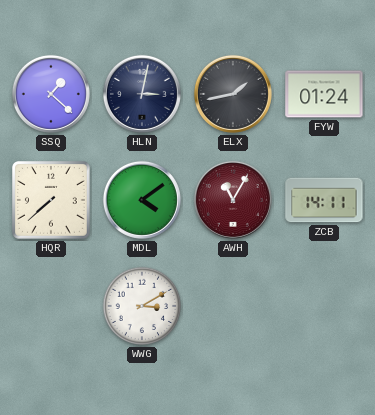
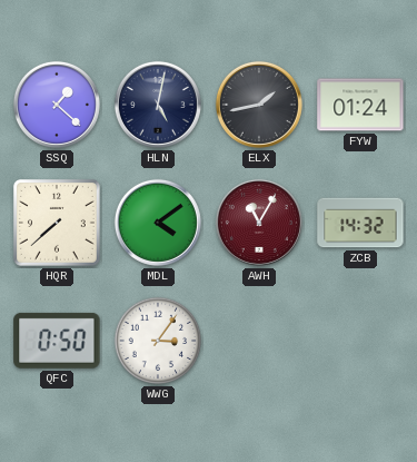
HLN: 3:02 -> 5:02
ZCB: 14:11 -> 14:32
QFC: none -> 0:50
WWG: 3:10 -> 3:06
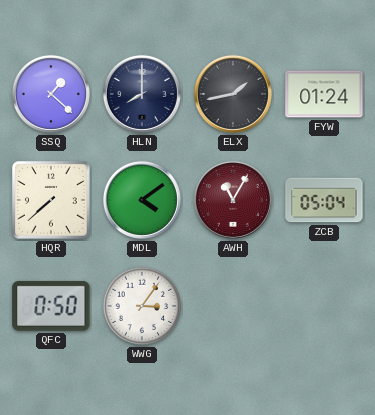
HLN: 5:02 -> 8:00
ZCB: 14:32 -> 05:04
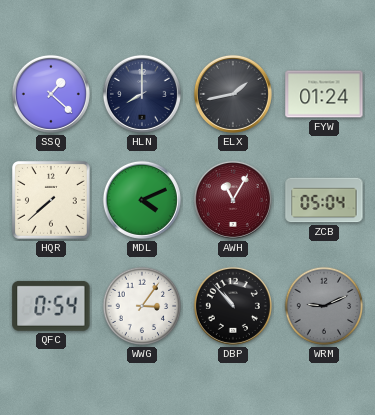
MDL: 4:09 -> 4:11
QFC: 0:50 -> 0:54
DBP: none -> 10:53
WRM: none -> 9:11
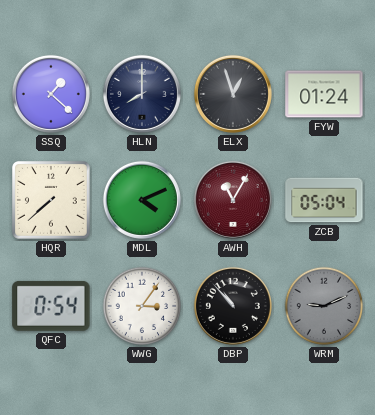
ELX: 1:43 -> 12:57
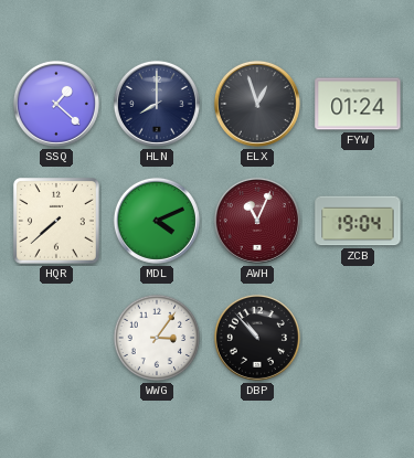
AWH: 11:05 -> 11:04
ZCB: 05:04 -> 19:04
QFC: 0:54 -> none
WRM: 9:11 -> none
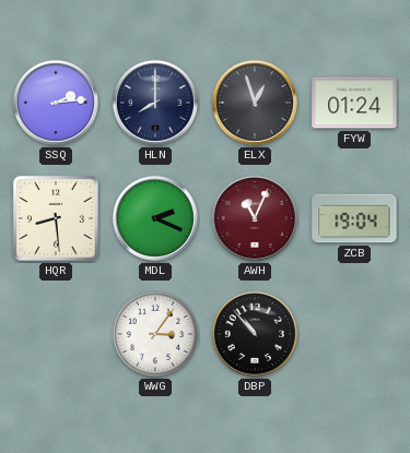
SSQ: 1:22 -> 2:14
HQR: 7:38 -> 8:29
MDL: 4:11 -> 2:19
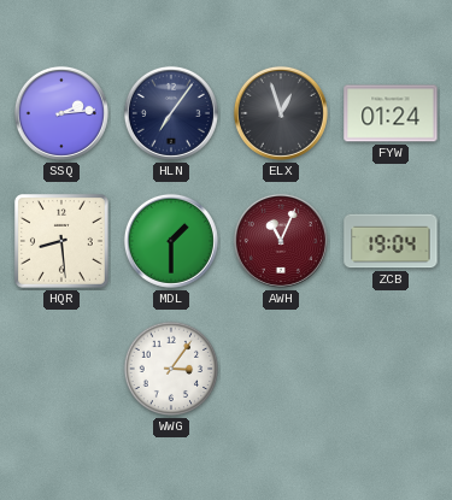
HLN: 8:00 -> 7:06
MDL: 2:19 -> 1:30
DBP: 10:53 -> none
